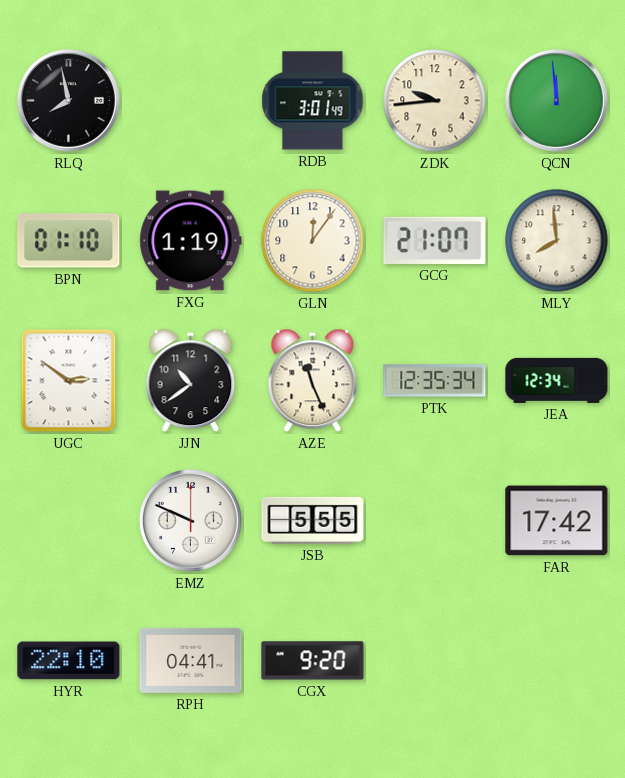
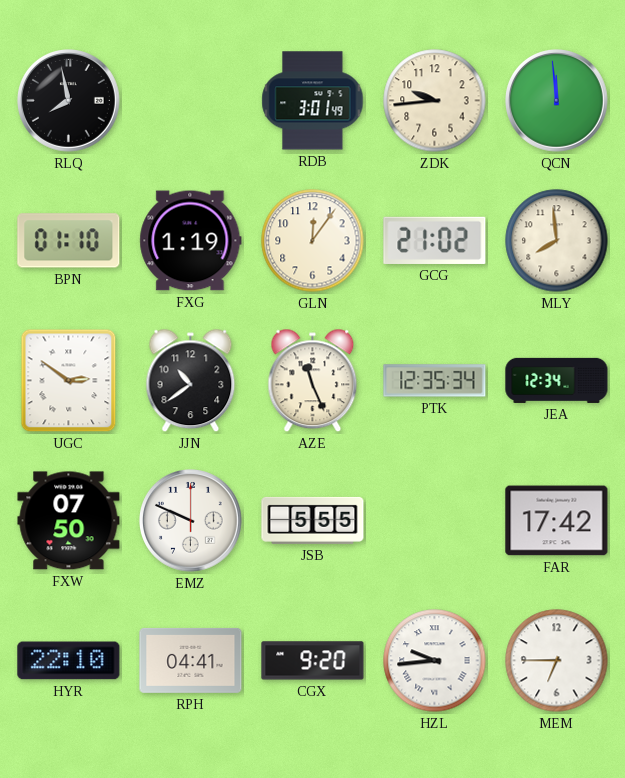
GCG: 21:07 -> 21:02
FXW: none -> 07:50
HZL: none -> 9:44
MEM: none -> 6:45
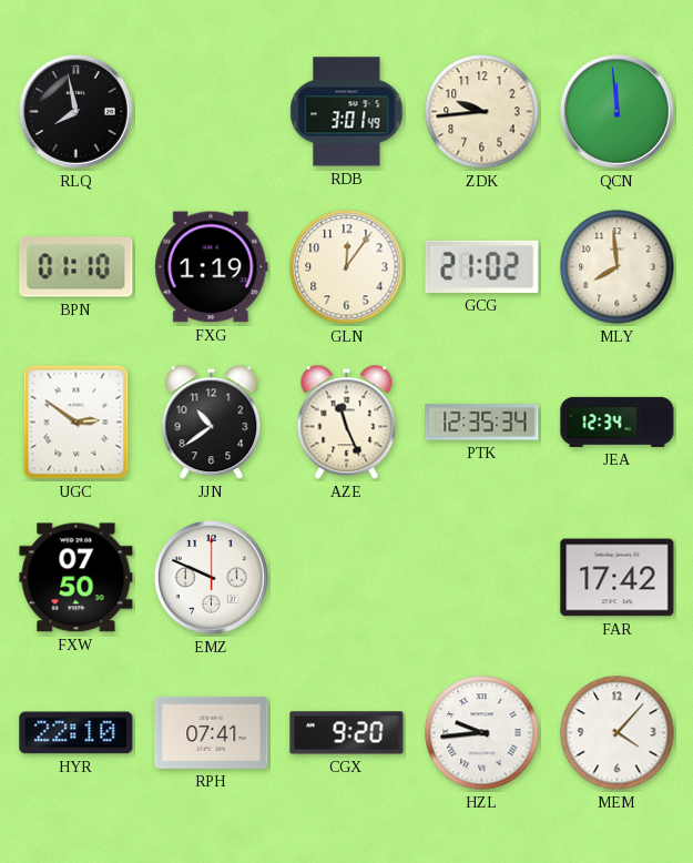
JSB: 5:55 -> none
RPH: 04:41 -> 07:41
MEM: 6:45 -> 4:07
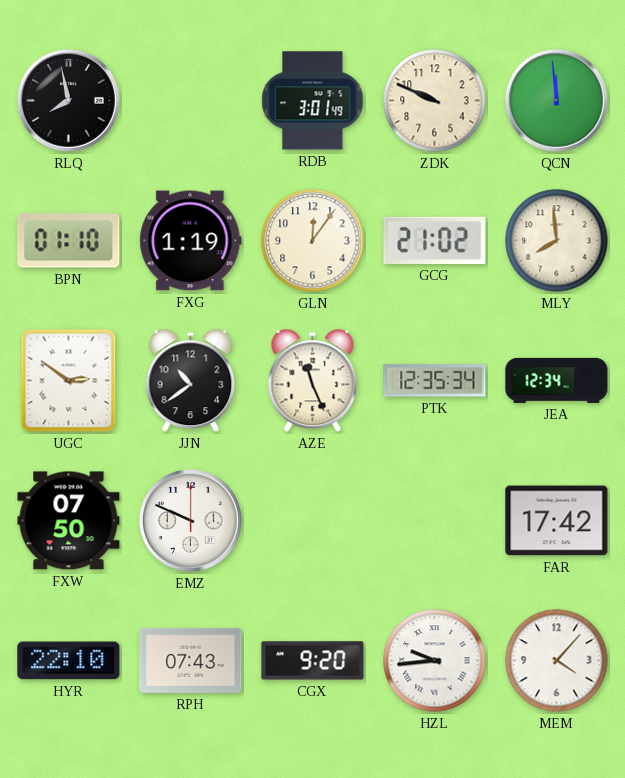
ZDK: 9:44 -> 9:49
RPH: 07:41 -> 07:43
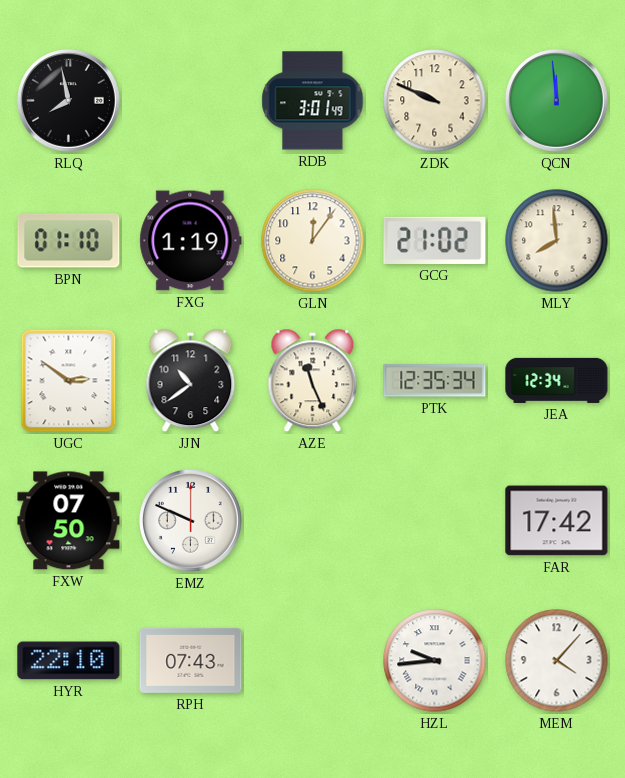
CGX: 9:20 -> none
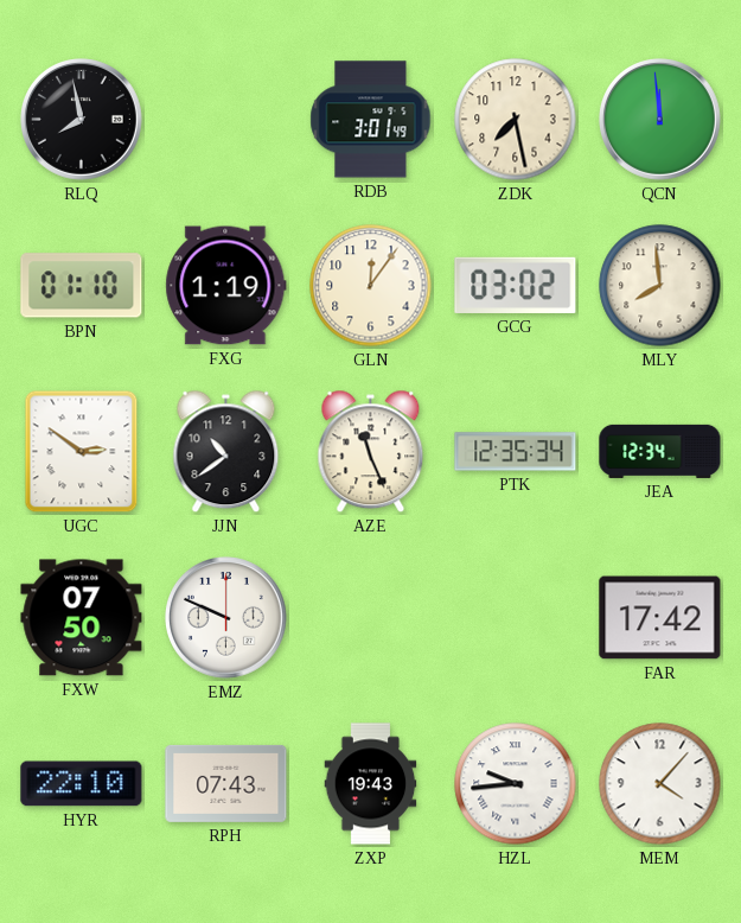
ZDK: 9:49 -> 7:28
GCG: 21:02 -> 03:02
ZXP: none -> 19:43
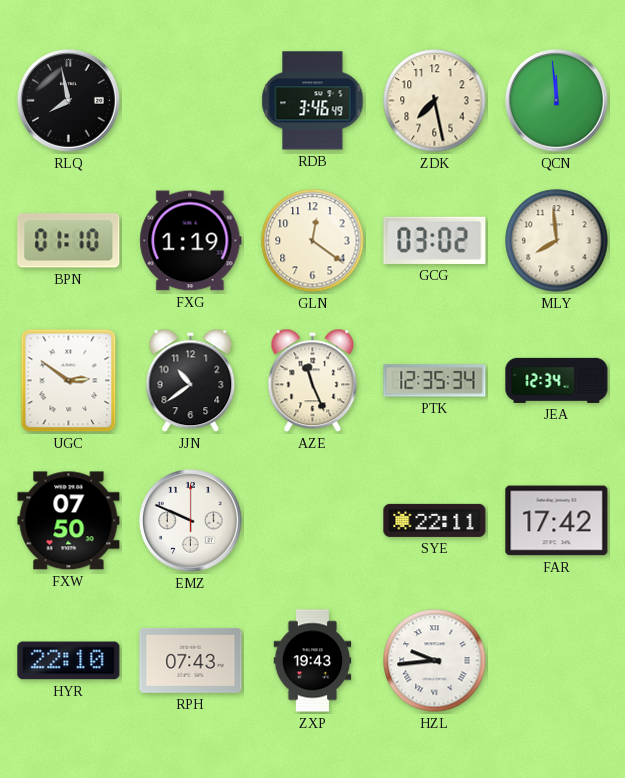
RDB: 3:01 -> 3:46
GLN: 12:06 -> 12:21
SYE: none -> 22:11
MEM: 4:07 -> none
